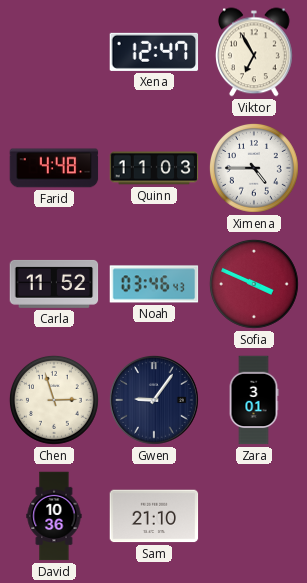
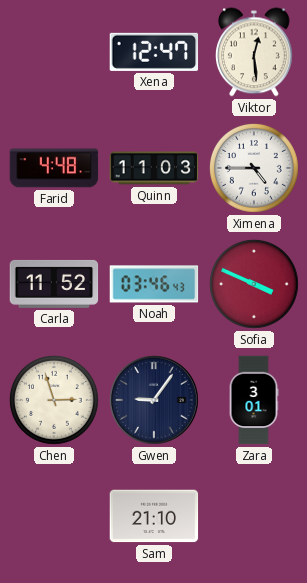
Viktor: 6:55 -> 12:29
David: 10:36 -> none
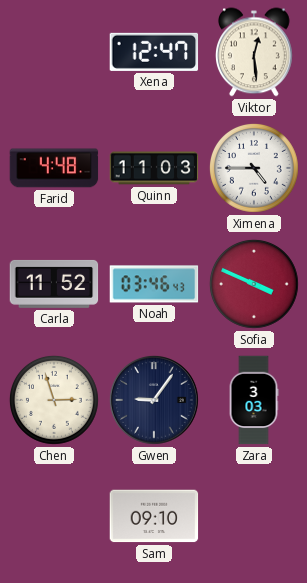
Zara: 3:01 -> 3:03
Sam: 21:10 -> 09:10
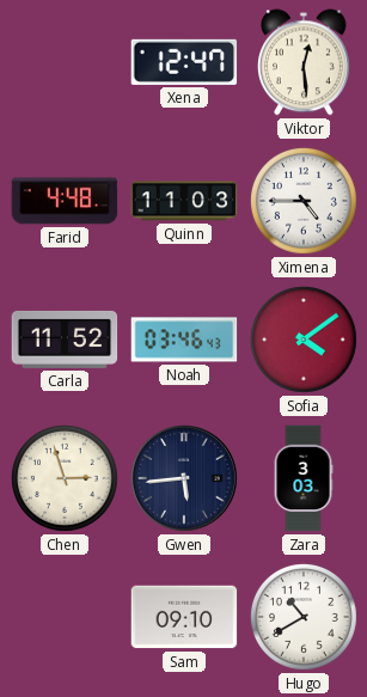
Sofia: 3:49 -> 4:09
Gwen: 9:06 -> 5:44
Hugo: none -> 10:40
